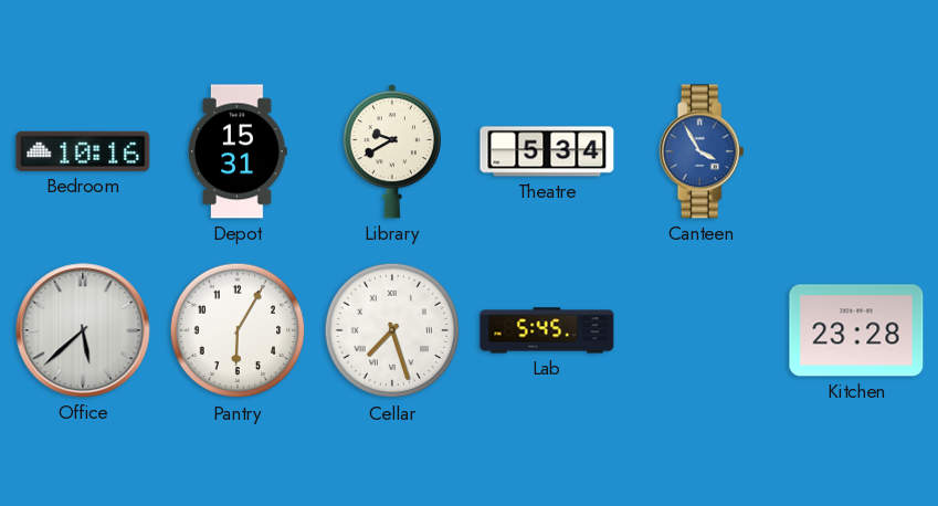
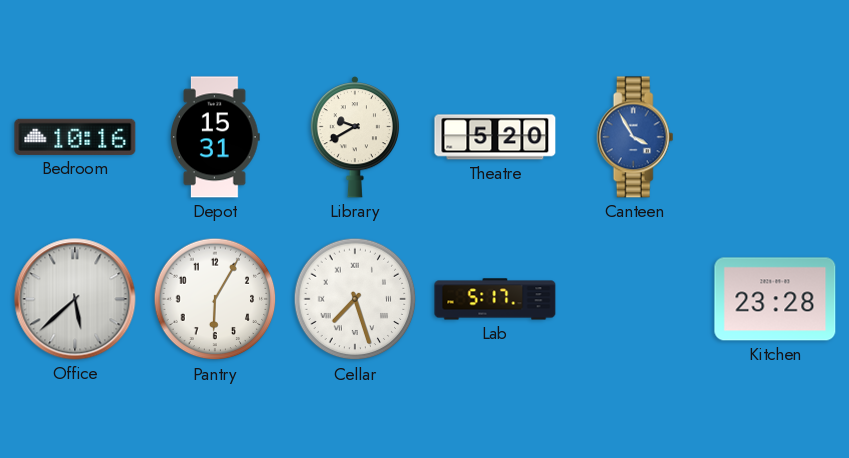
Theatre: 5:34 -> 5:20
Lab: 5:45 -> 5:17
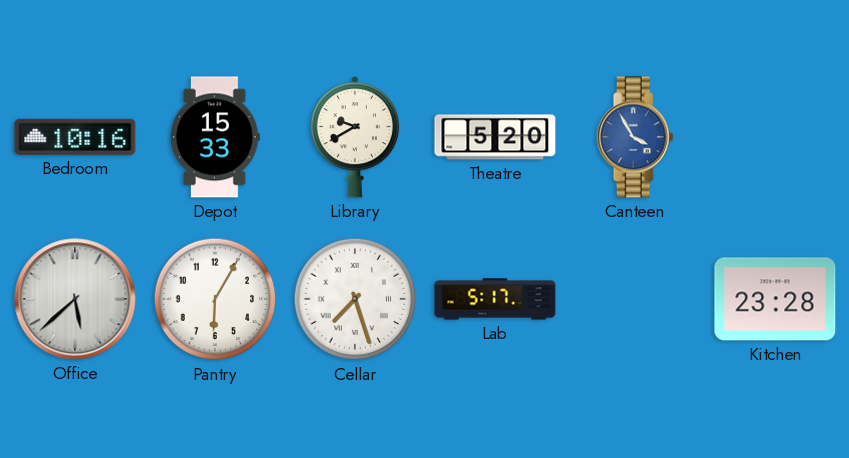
Depot: 15:31 -> 15:33
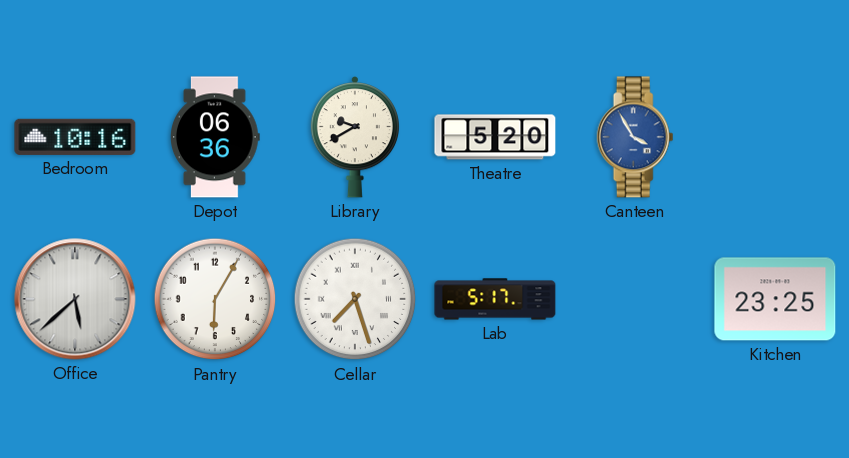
Depot: 15:33 -> 06:36
Kitchen: 23:28 -> 23:25
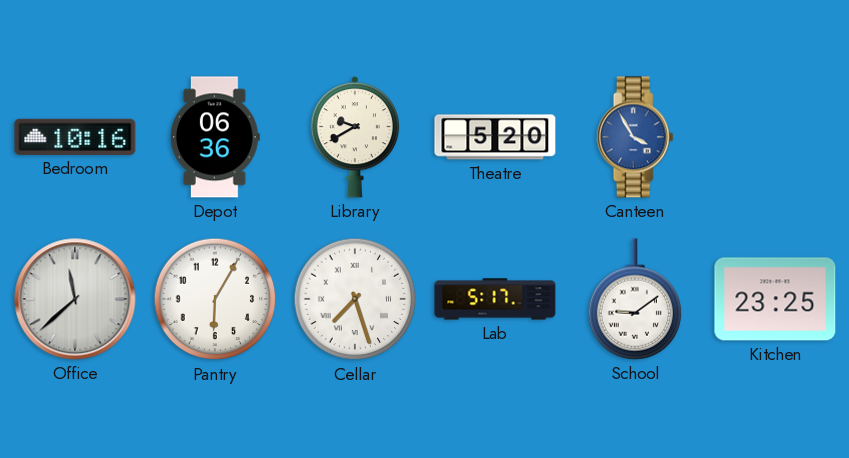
Office: 5:38 -> 11:38
School: none -> 9:09
